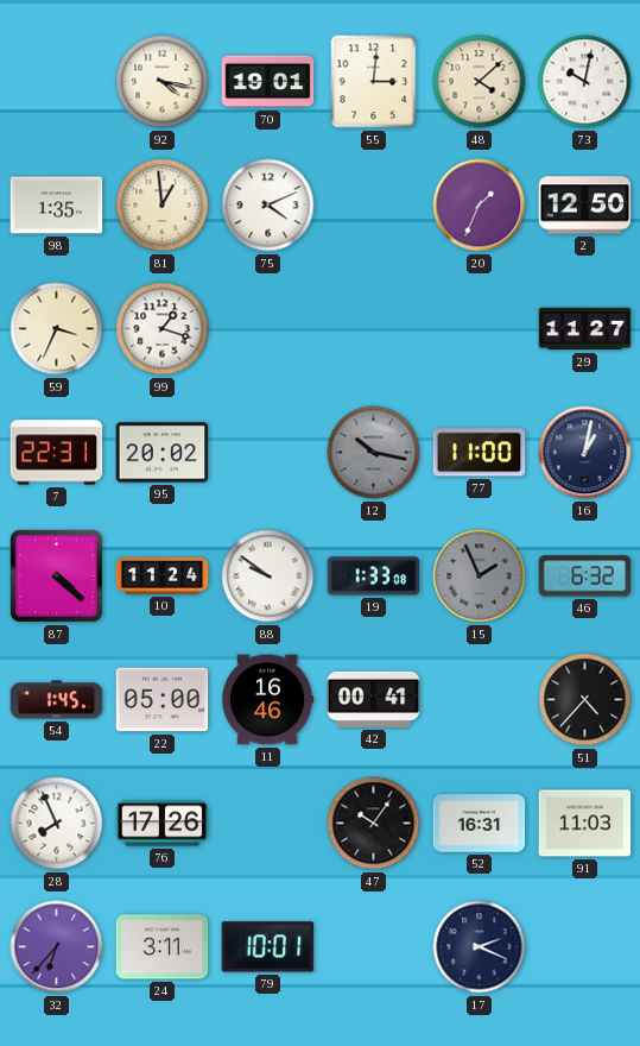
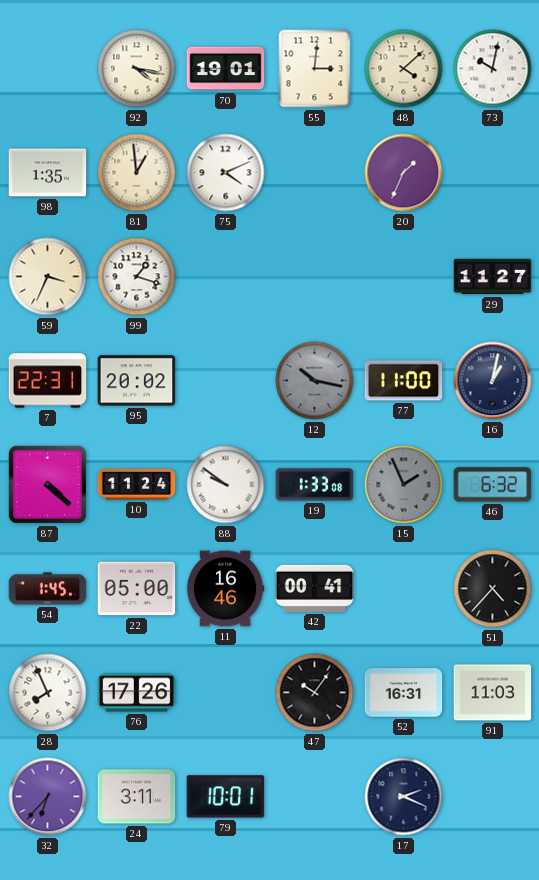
2: 12:50 -> none
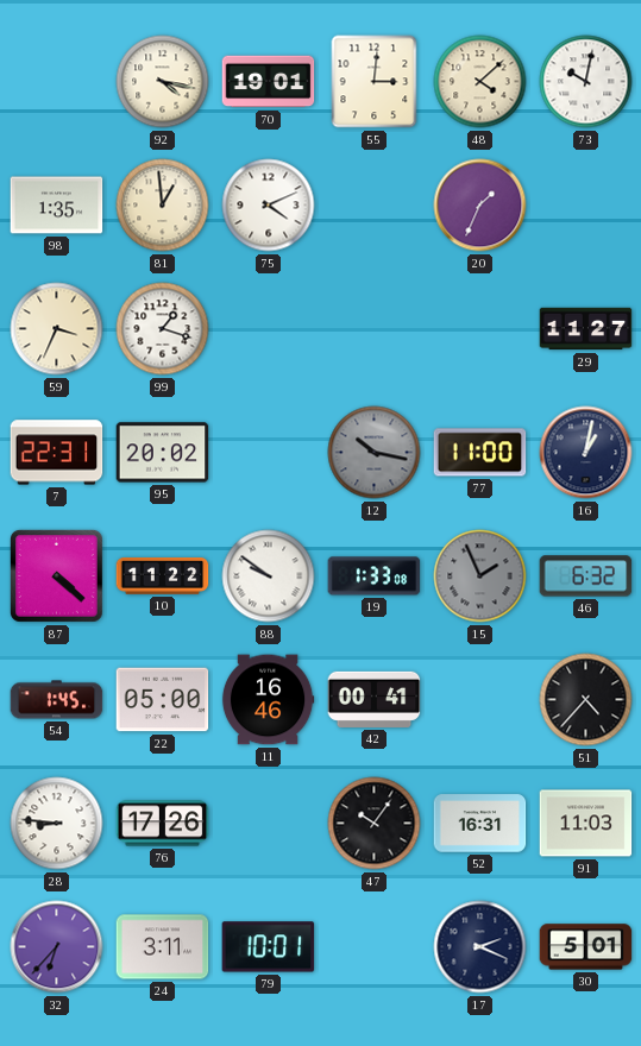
10: 11:24 -> 11:22
28: 7:56 -> 8:46
30: none -> 5:01
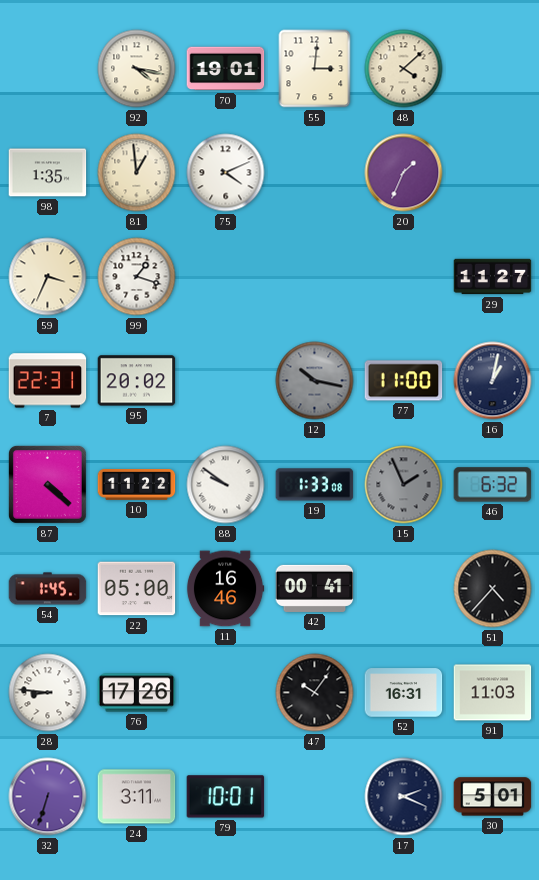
73: 10:02 -> none
32: 6:37 -> 6:33
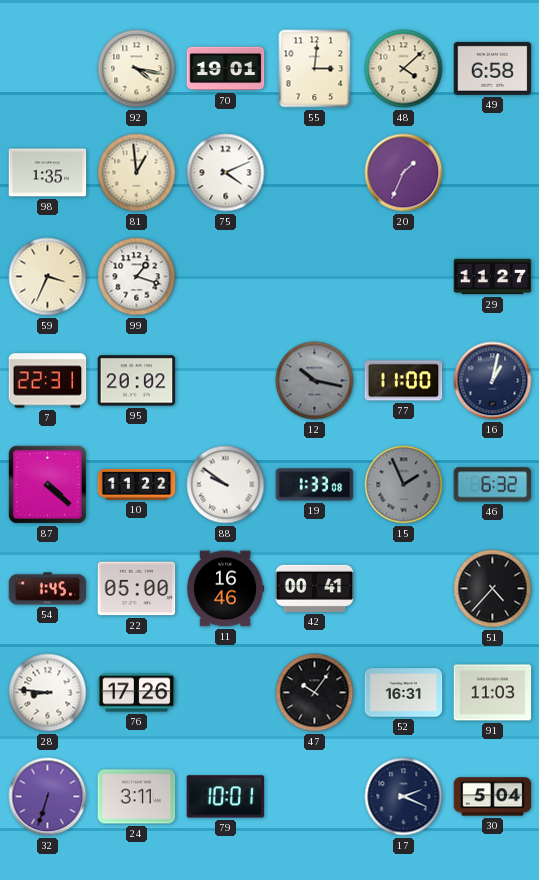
49: none -> 6:58
30: 5:01 -> 5:04
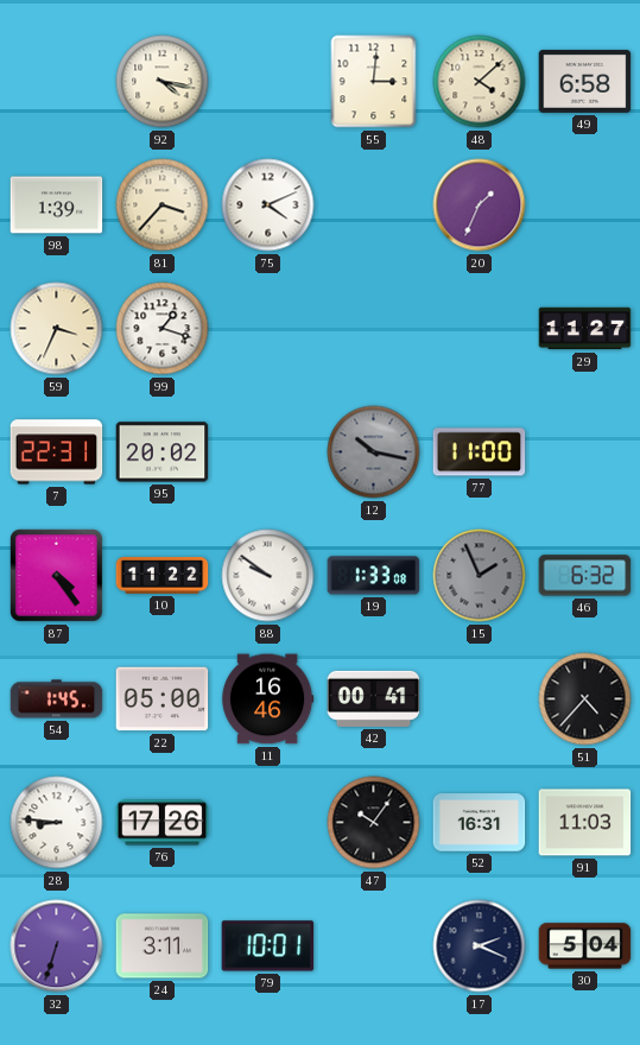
70: 19:01 -> none
98: 1:35 -> 1:39
81: 12:59 -> 3:37
16: 1:02 -> none
87: 4:22 -> 4:24
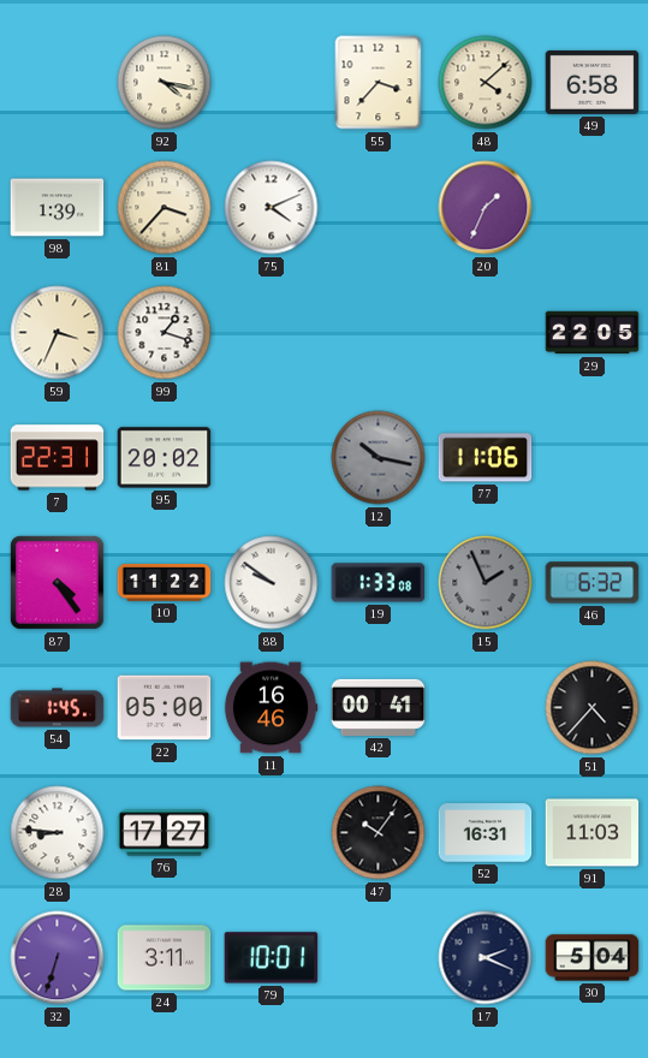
55: 3:01 -> 3:37
29: 11:27 -> 22:05
77: 11:00 -> 11:06
76: 17:26 -> 17:27
